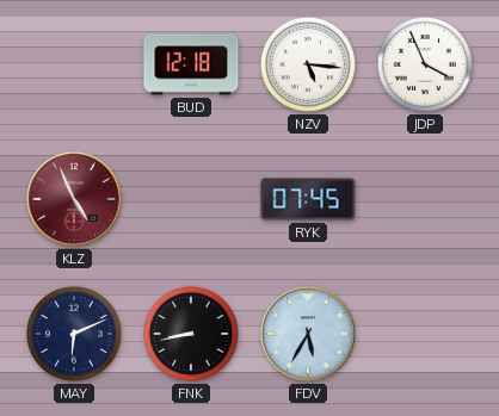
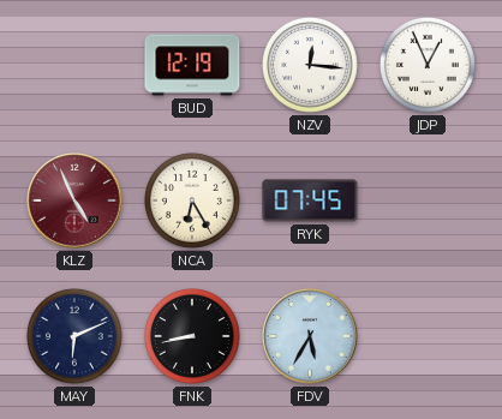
BUD: 12:18 -> 12:19
NZV: 5:16 -> 12:16
JDP: 3:56 -> 12:56
NCA: none -> 6:25
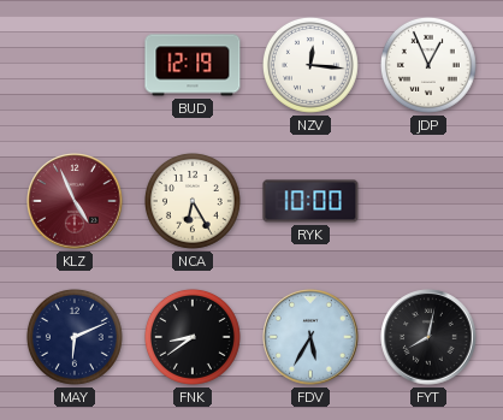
RYK: 07:45 -> 10:00
FNK: 8:43 -> 8:39
FYT: none -> 8:02
